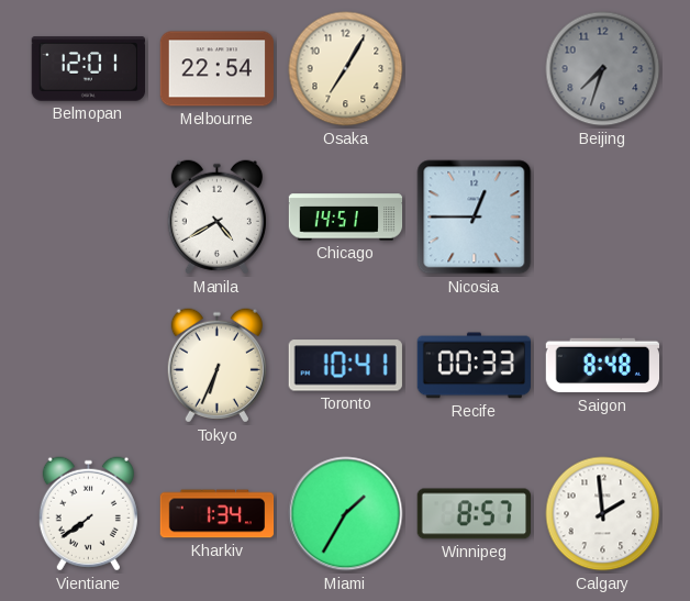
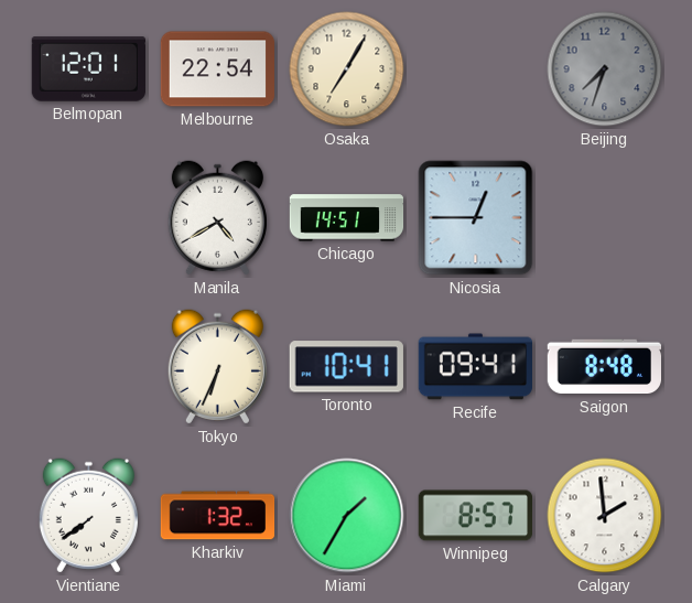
Recife: 00:33 -> 09:41
Kharkiv: 1:34 -> 1:32
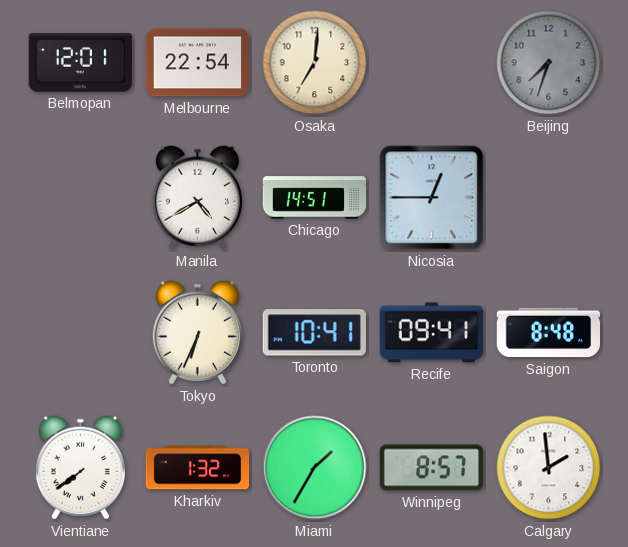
Osaka: 7:05 -> 7:01
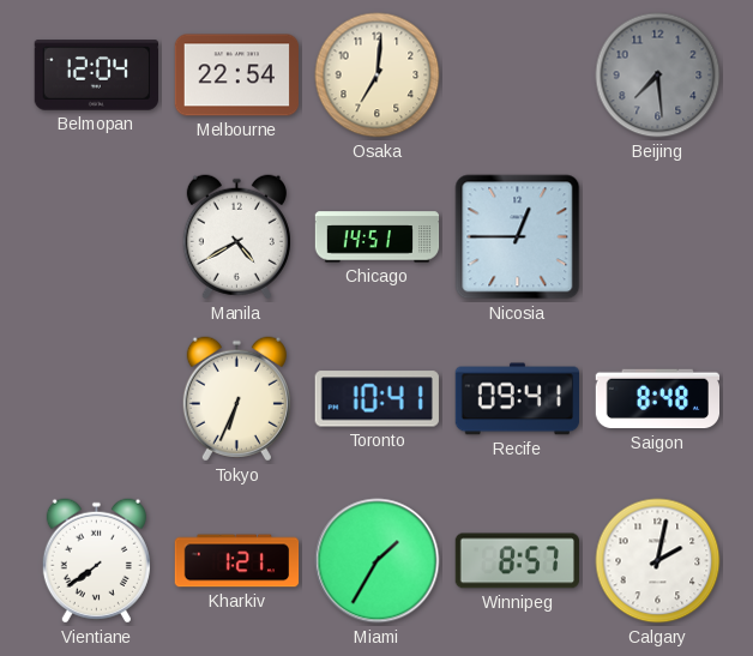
Belmopan: 12:01 -> 12:04
Beijing: 7:33 -> 7:29
Kharkiv: 1:32 -> 1:21
Calgary: 1:59 -> 2:02
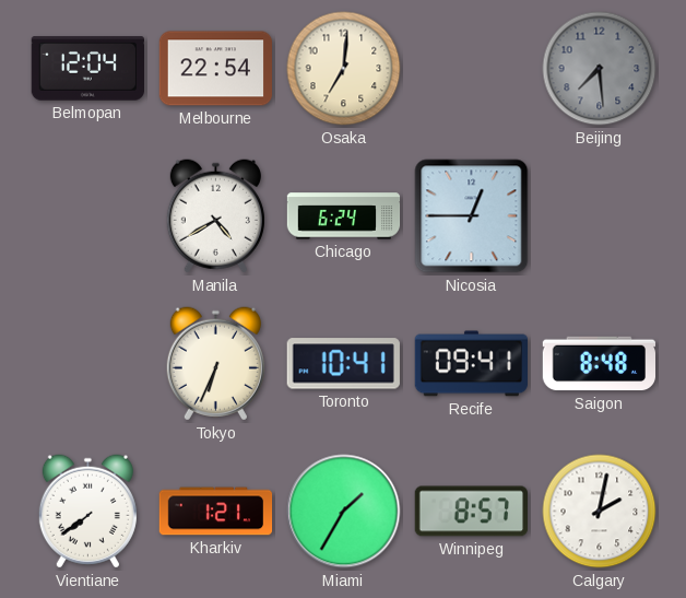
Chicago: 14:51 -> 6:24
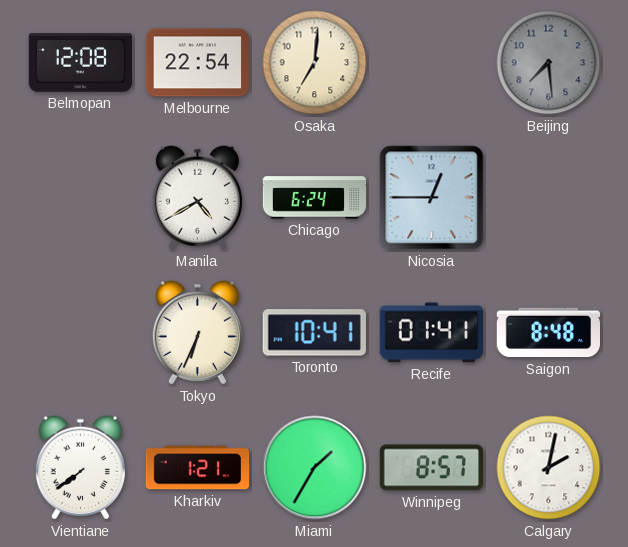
Belmopan: 12:04 -> 12:08
Recife: 09:41 -> 01:41
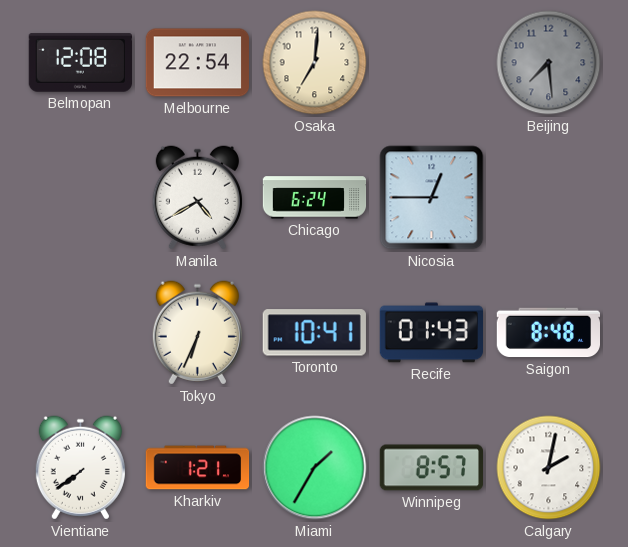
Recife: 01:41 -> 01:43
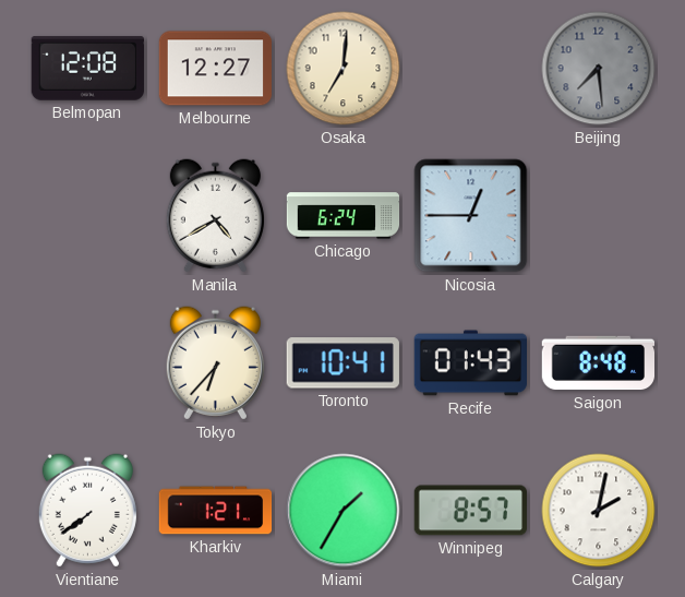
Melbourne: 22:54 -> 12:27
Tokyo: 6:34 -> 6:37
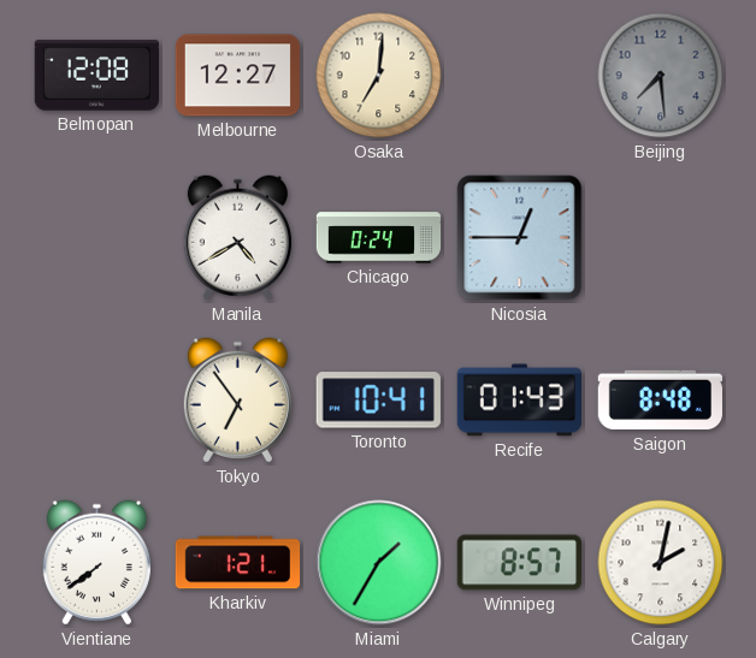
Chicago: 6:24 -> 0:24
Tokyo: 6:37 -> 6:54
